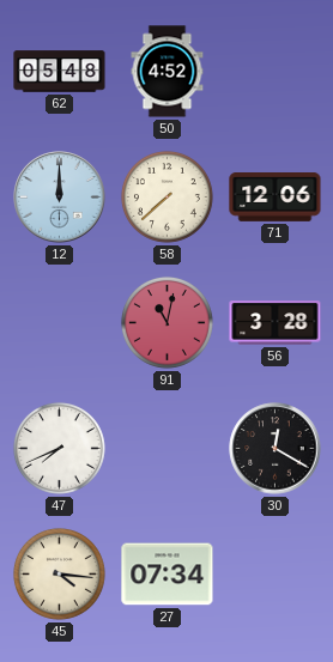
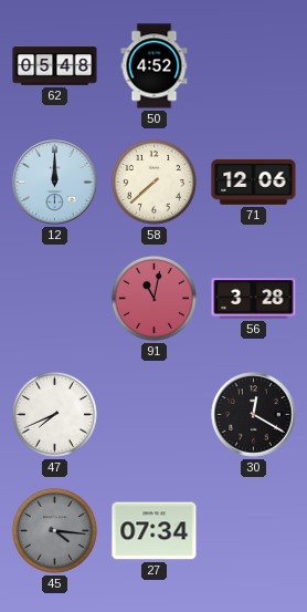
45 dial: cream -> grey
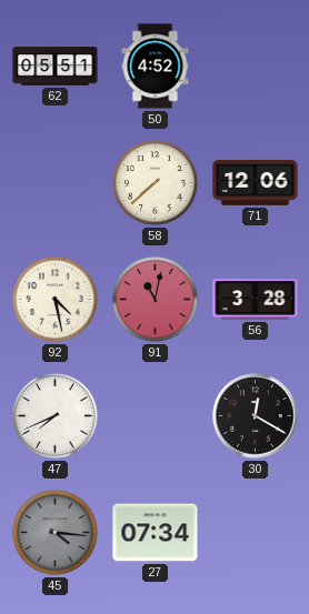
62: 05:48 -> 05:51
12: 12:00 -> none
92: none -> 4:28
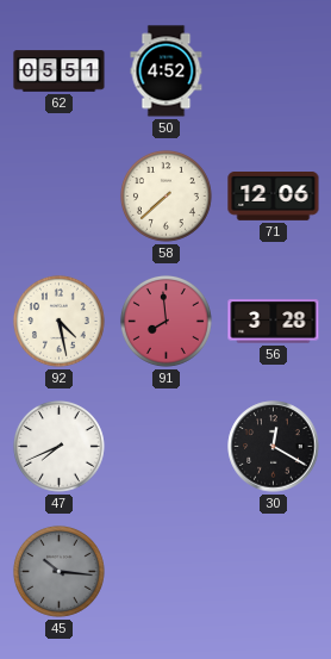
91: 11:02 -> 7:59
45: 4:16 -> 10:16
27: 07:34 -> none
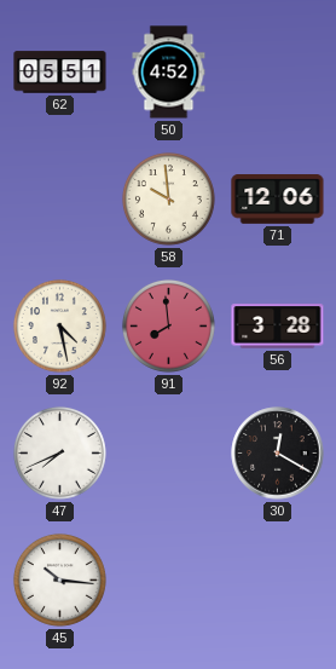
58: 7:38 -> 9:59
45 dial: grey -> white
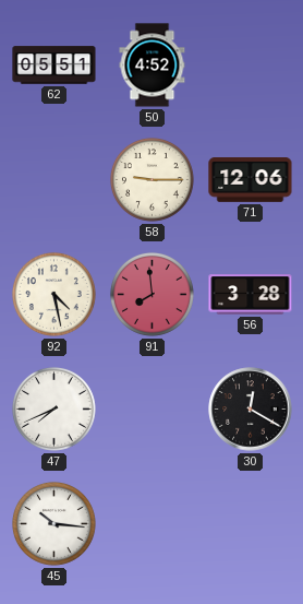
58: 9:59 -> 9:15
